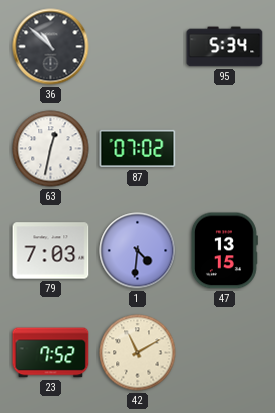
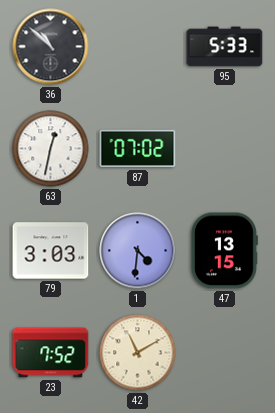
95: 5:34 -> 5:33
79: 7:03 -> 3:03
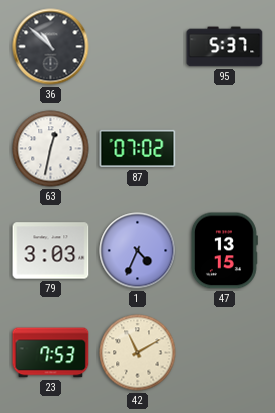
95: 5:33 -> 5:37
1: 4:31 -> 4:34
23: 7:52 -> 7:53
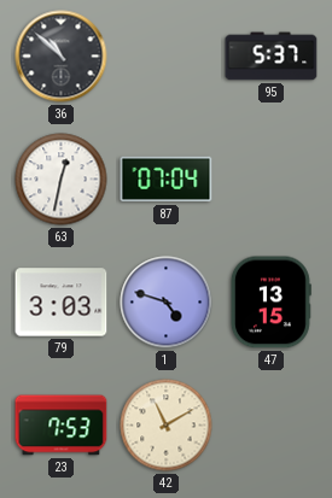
87: 07:02 -> 07:04
1: 4:34 -> 4:48
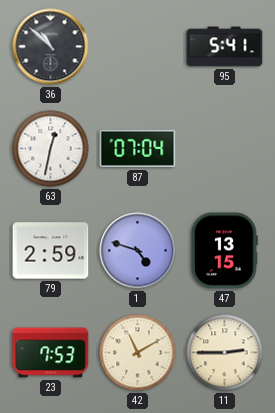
95: 5:37 -> 5:41
79: 3:03 -> 2:59
11: none -> 2:45
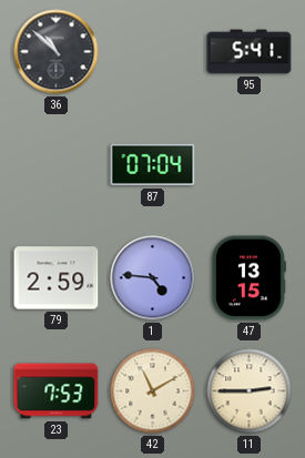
63: 12:32 -> none
1: 4:48 -> 4:46
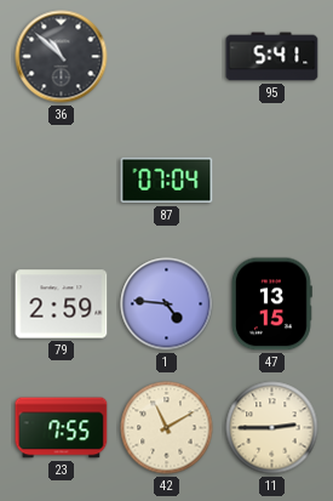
23: 7:53 -> 7:55
